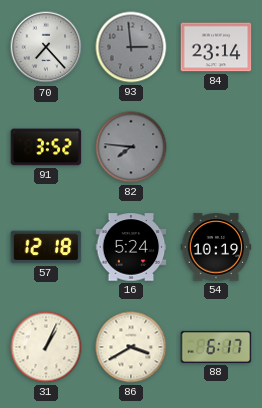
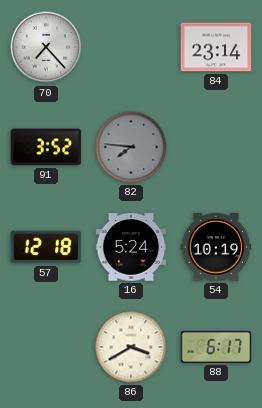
93: 2:59 -> none
31: 1:04 -> none
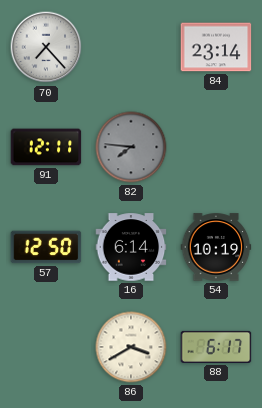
91: 3:52 -> 12:11
57: 12:18 -> 12:50
16: 5:24 -> 6:14
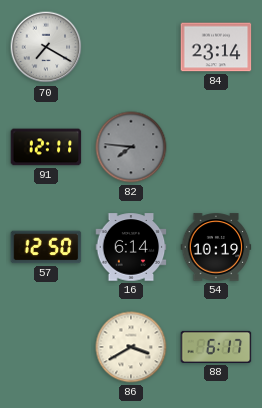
70: 7:23 -> 7:20
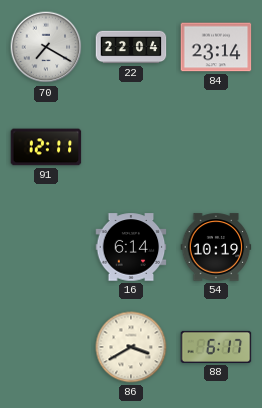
22: none -> 22:04
82: 7:46 -> none
57: 12:50 -> none
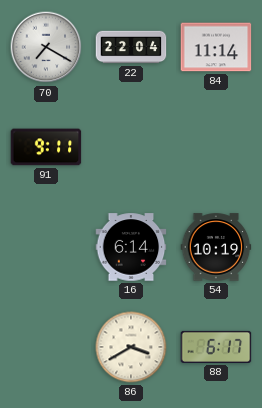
84: 23:14 -> 11:14
91: 12:11 -> 9:11
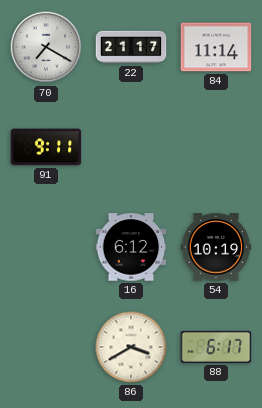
22: 22:04 -> 21:17
16: 6:14 -> 6:12
